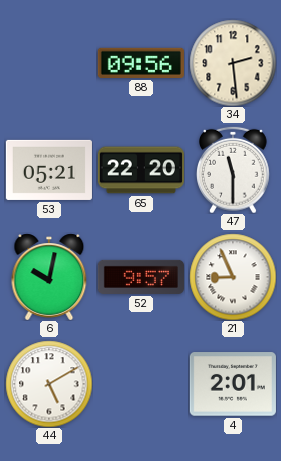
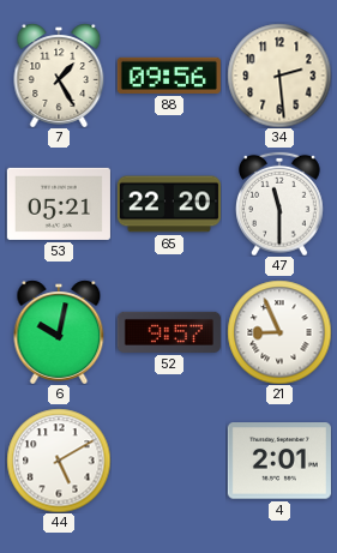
7: none -> 1:25
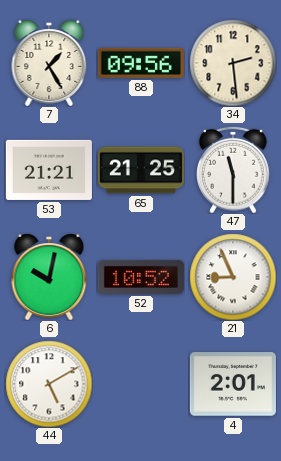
53: 05:21 -> 21:21
65: 22:20 -> 21:25
52: 9:57 -> 10:52
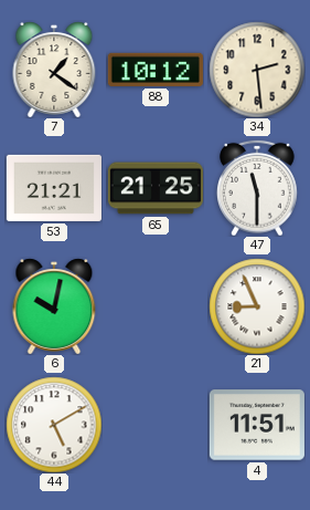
7: 1:25 -> 1:21
88: 09:56 -> 10:12
52: 10:52 -> none
4: 2:01 -> 11:51
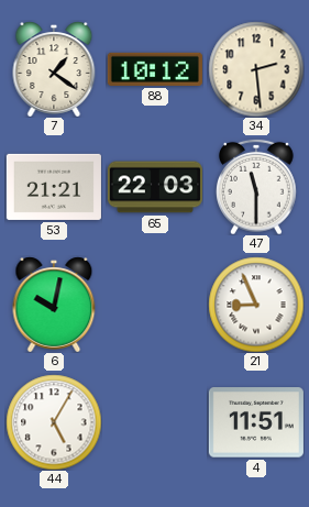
65: 21:25 -> 22:03
44: 5:10 -> 5:05
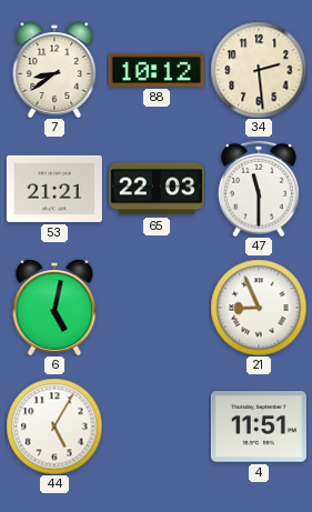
7: 1:21 -> 8:39
6: 10:02 -> 5:02
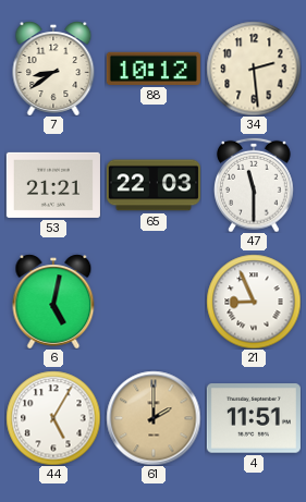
61: none -> 2:00
